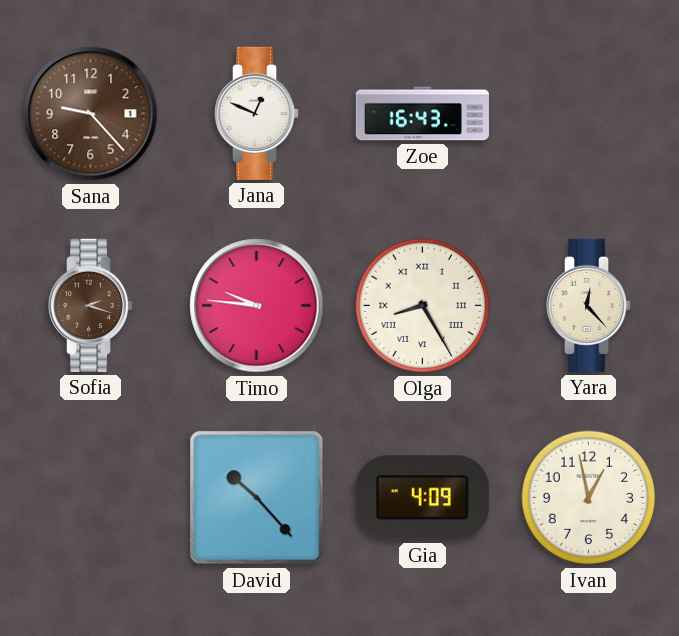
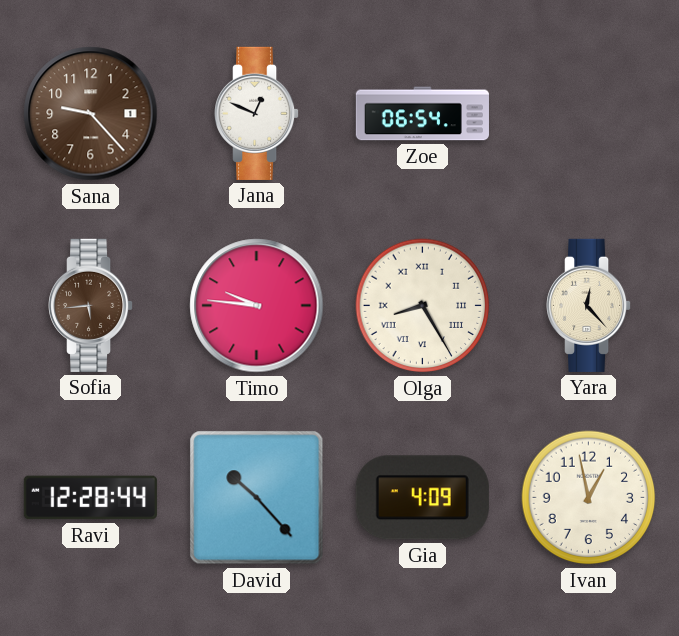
Zoe: 16:43 -> 06:54
Sofia: 2:18 -> 5:44
Ravi: none -> 12:28
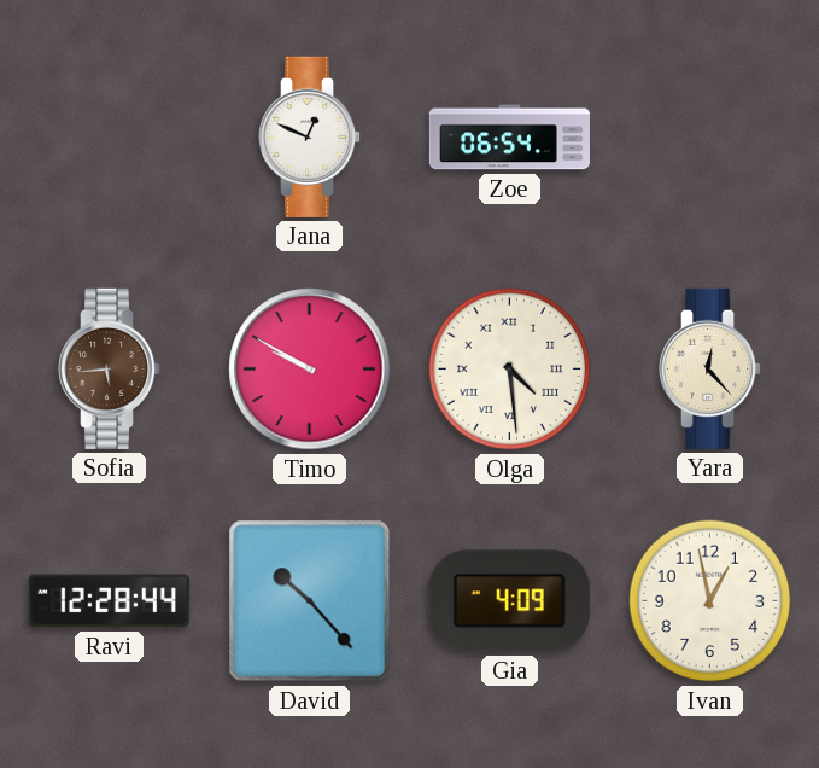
Sana: 9:23 -> none
Timo: 9:46 -> 9:50
Olga: 8:25 -> 4:29
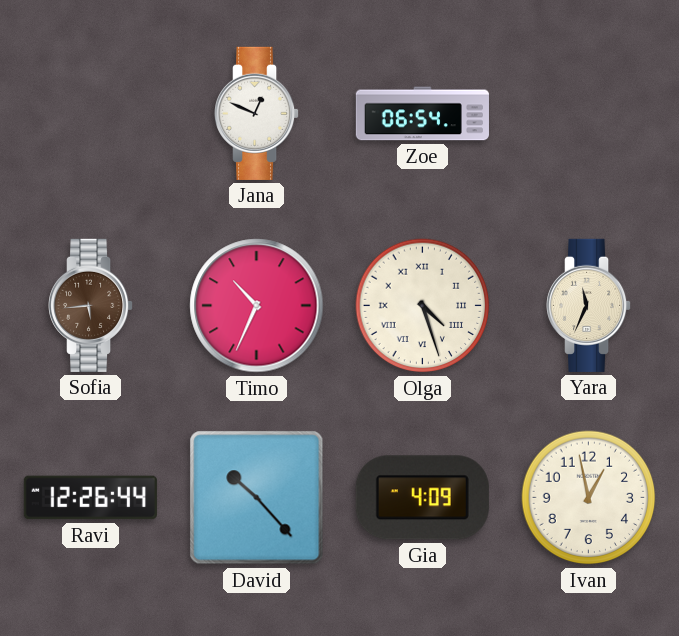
Timo: 9:50 -> 10:34
Olga: 4:29 -> 4:27
Yara: 12:23 -> 11:34
Ravi: 12:28 -> 12:26
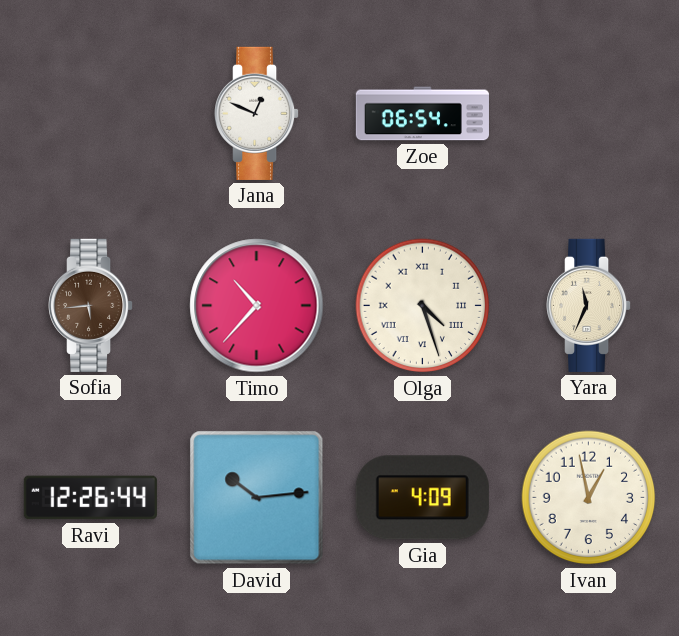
Timo: 10:34 -> 10:37
David: 10:23 -> 10:14
